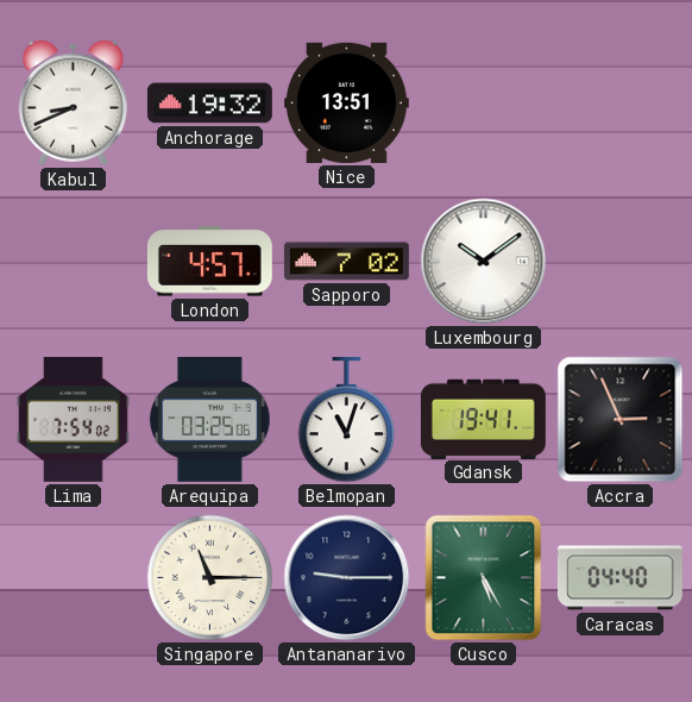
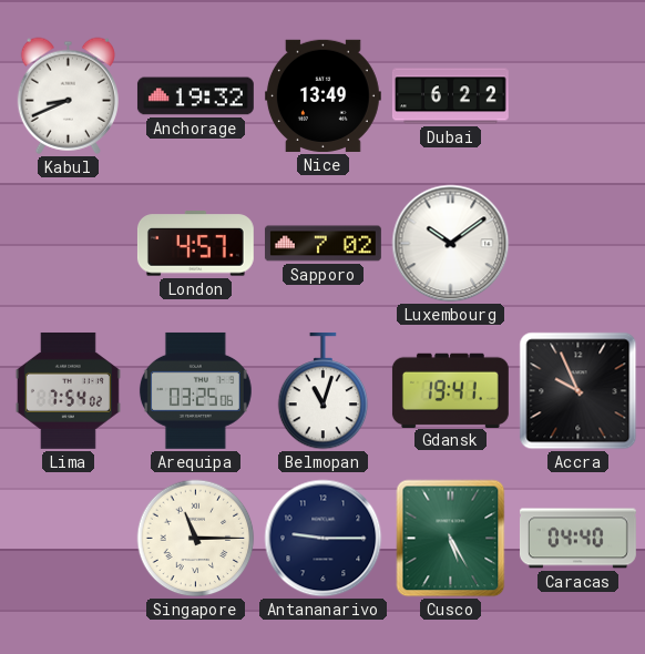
Nice: 13:51 -> 13:49
Dubai: none -> 6:22
Accra: 2:56 -> 9:56
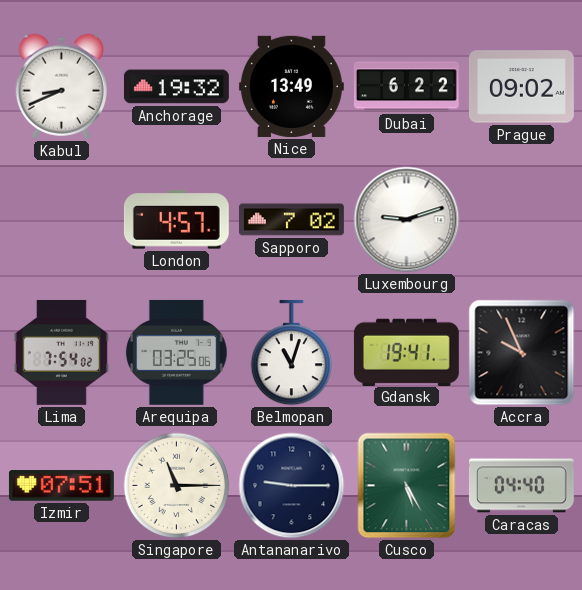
Prague: none -> 09:02
Luxembourg: 10:09 -> 9:12
Izmir: none -> 07:51
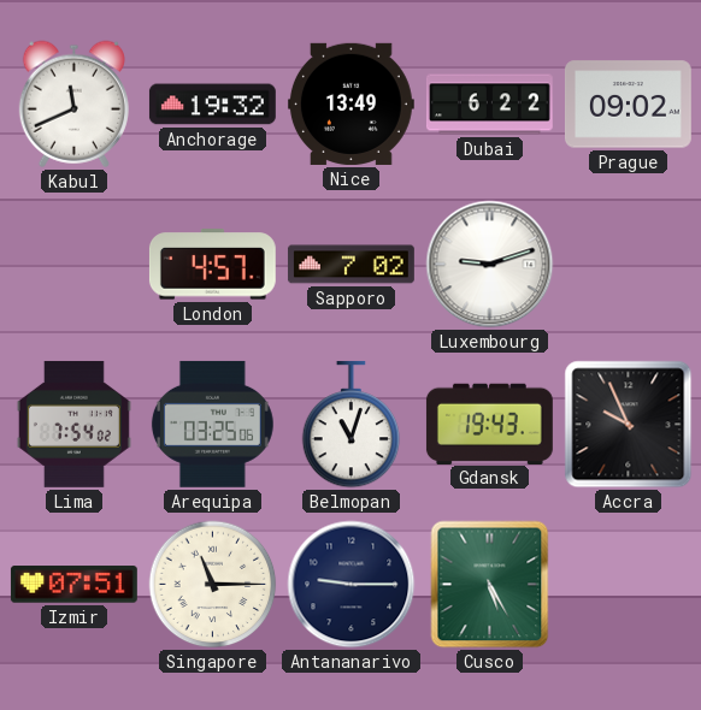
Kabul: 8:41 -> 11:41
Gdansk: 19:41 -> 19:43
Caracas: 04:40 -> none
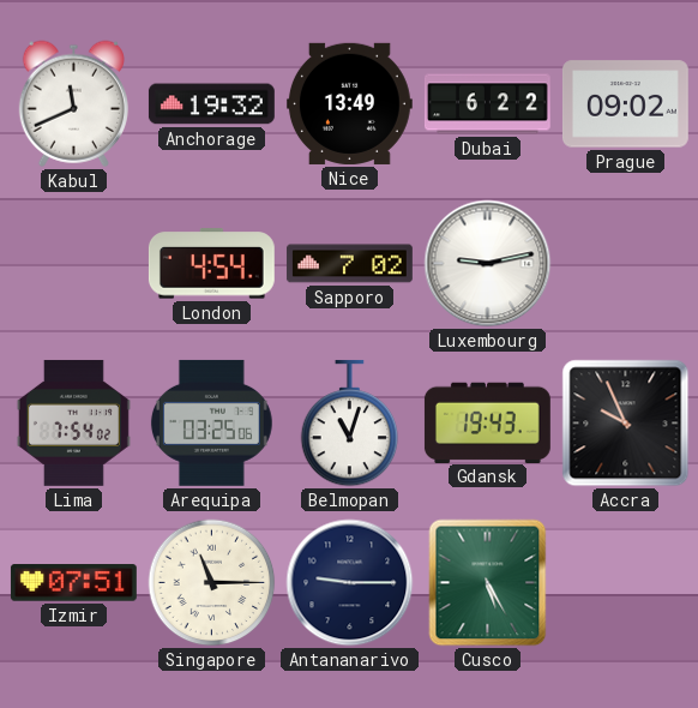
London: 4:57 -> 4:54
Luxembourg: 9:12 -> 9:13
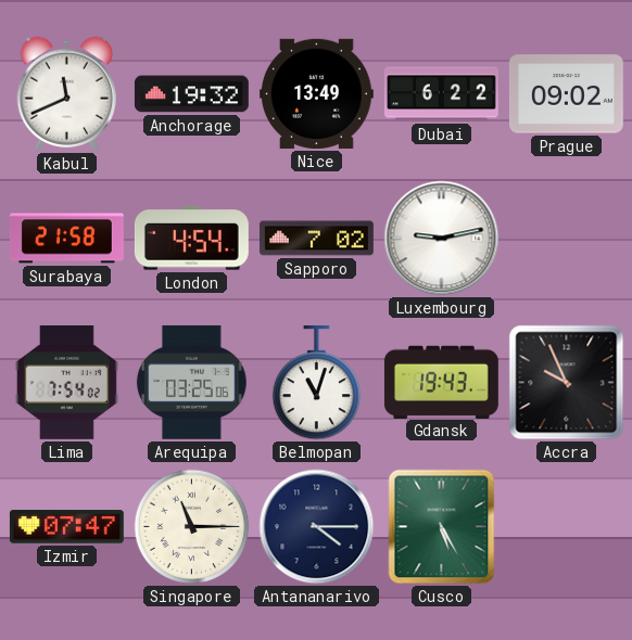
Surabaya: none -> 21:58
Izmir: 07:51 -> 07:47
Antananarivo: 9:15 -> 4:15
